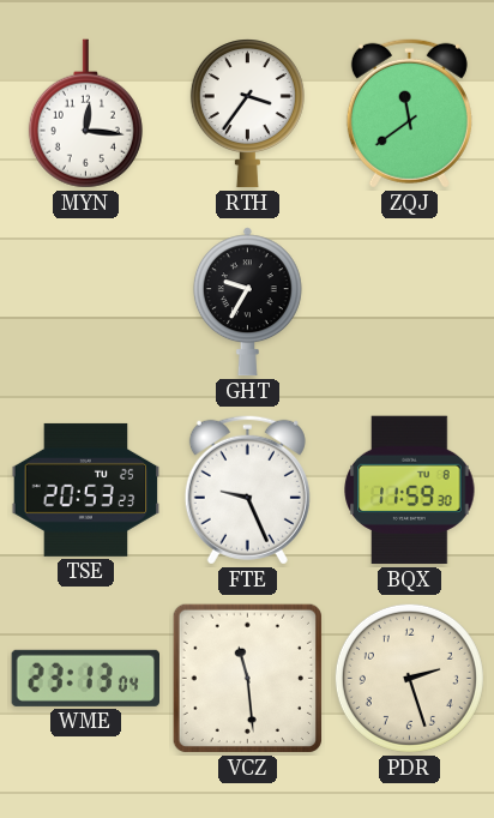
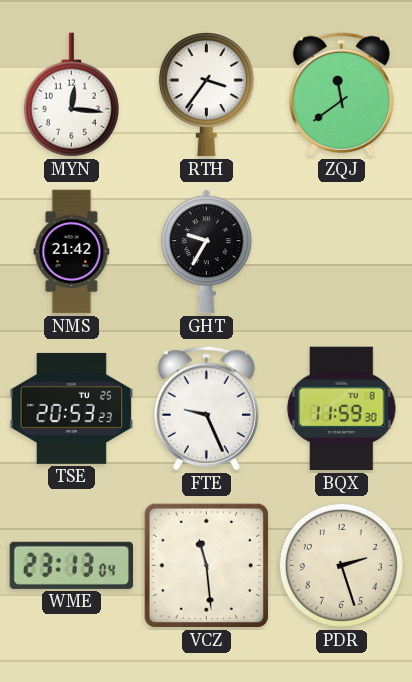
NMS: none -> 21:42
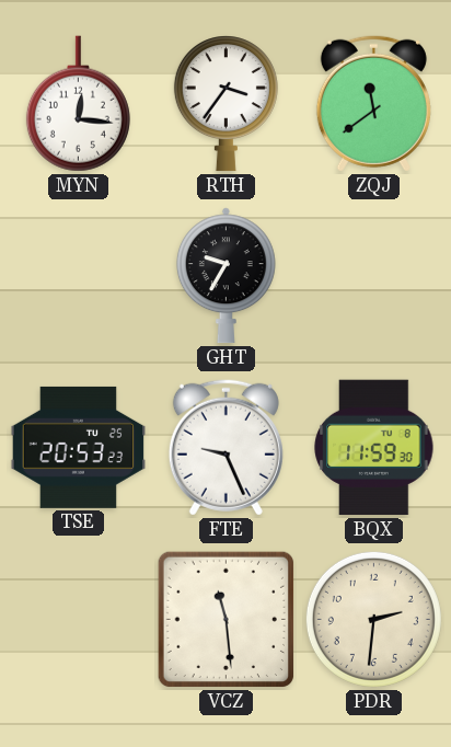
NMS: 21:42 -> none
WME: 23:13 -> none
PDR: 2:27 -> 2:31
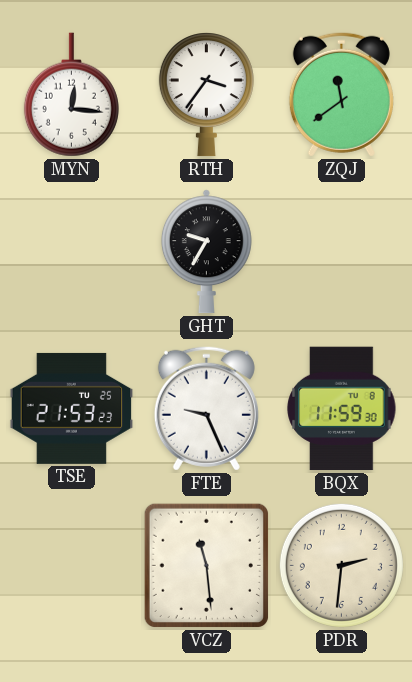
TSE: 20:53 -> 21:53
